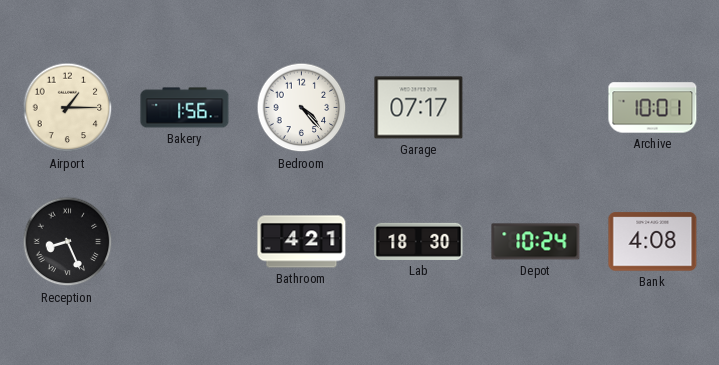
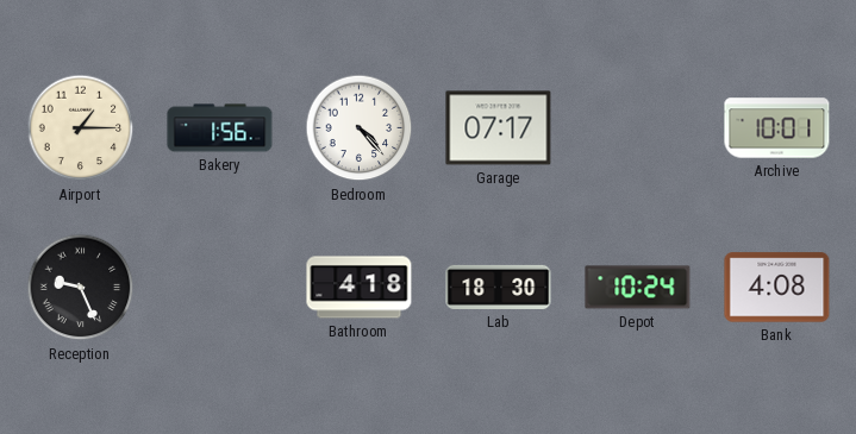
Reception: 8:26 -> 9:26
Bathroom: 4:21 -> 4:18
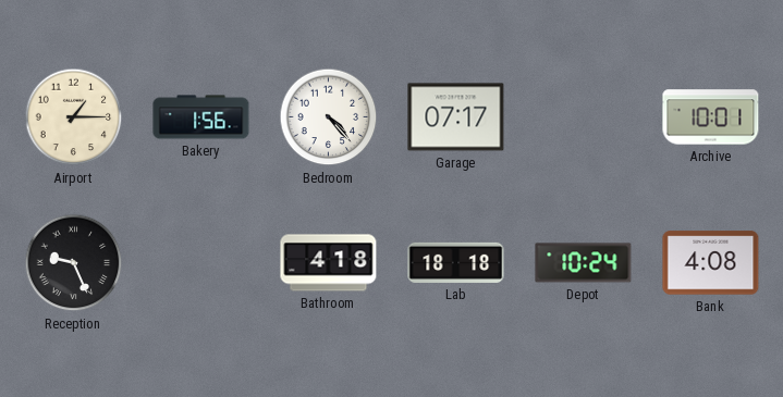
Lab: 18:30 -> 18:18
